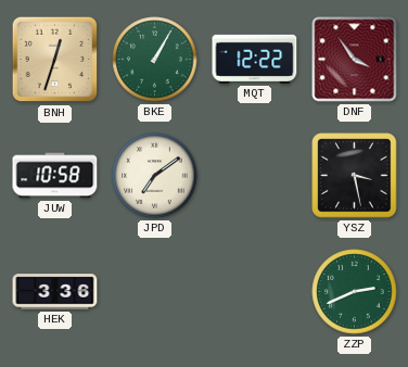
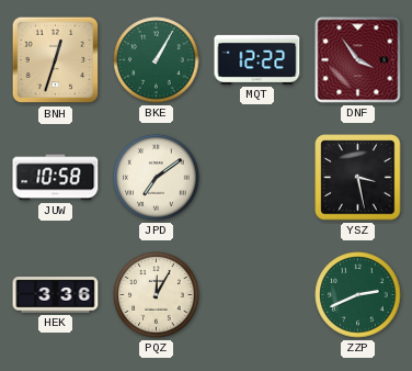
PQZ: none -> 12:05
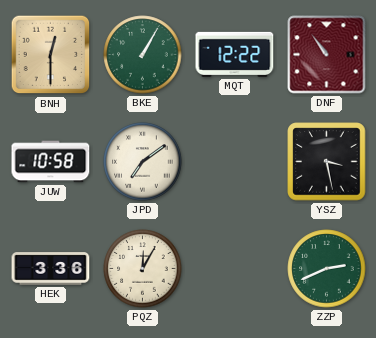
BNH: 12:33 -> 12:30
DNF: 3:54 -> 10:54
